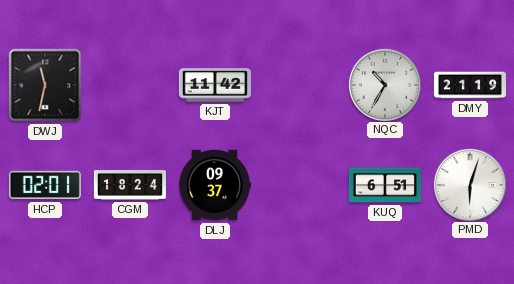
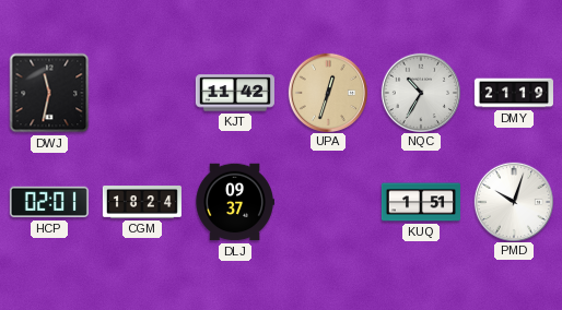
UPA: none -> 12:33
KUQ: 6:51 -> 1:51
PMD: 6:03 -> 10:03
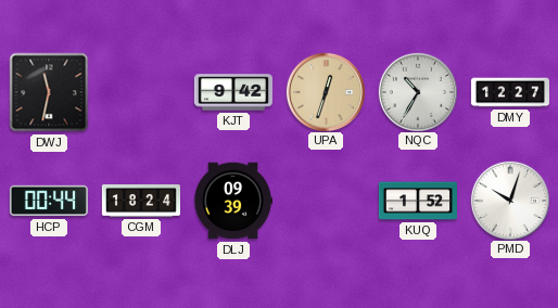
KJT: 11:42 -> 9:42
DMY: 21:19 -> 12:27
HCP: 02:01 -> 00:44
DLJ: 09:37 -> 09:39
KUQ: 1:51 -> 1:52
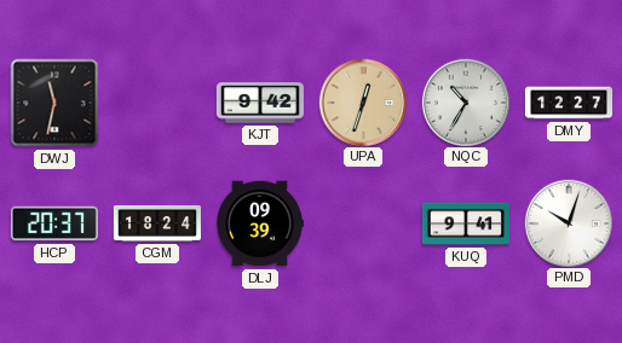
HCP: 00:44 -> 20:37
KUQ: 1:52 -> 9:41
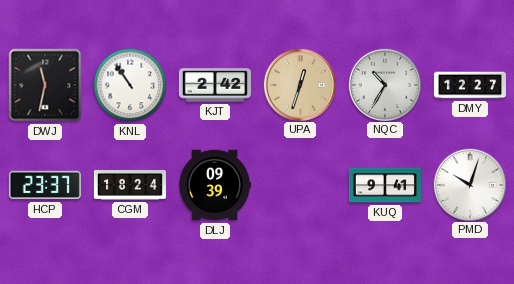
KNL: none -> 10:54
KJT: 9:42 -> 2:42
HCP: 20:37 -> 23:37
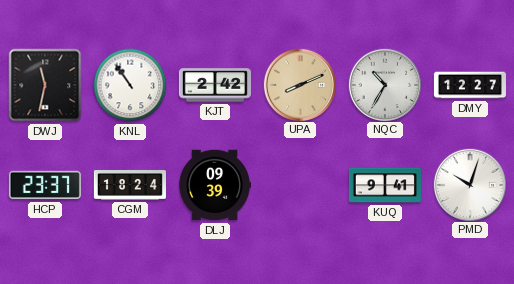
UPA: 12:33 -> 8:11
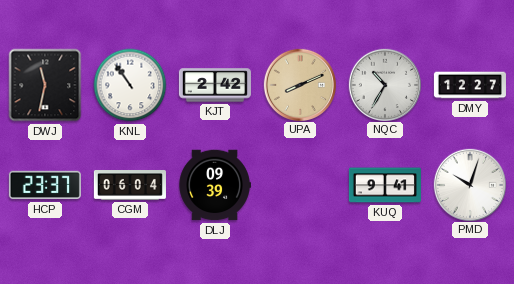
CGM: 18:24 -> 06:04
